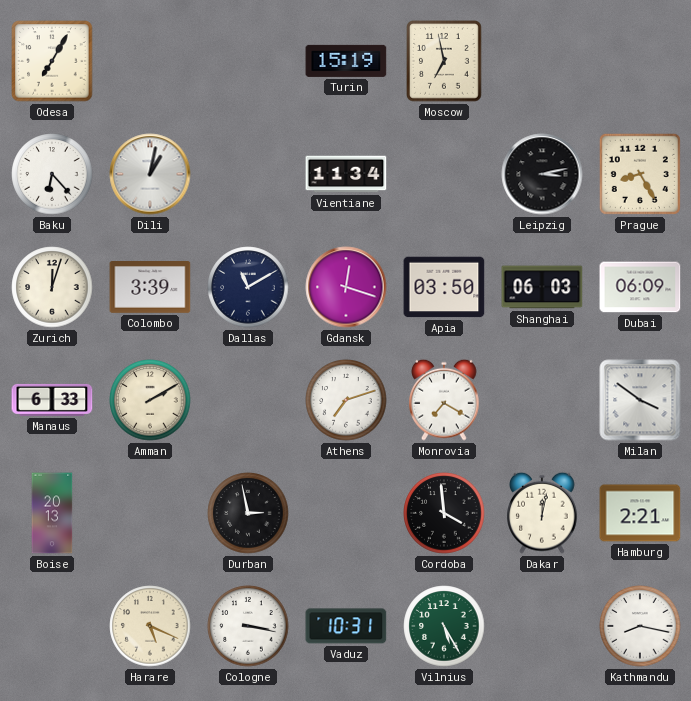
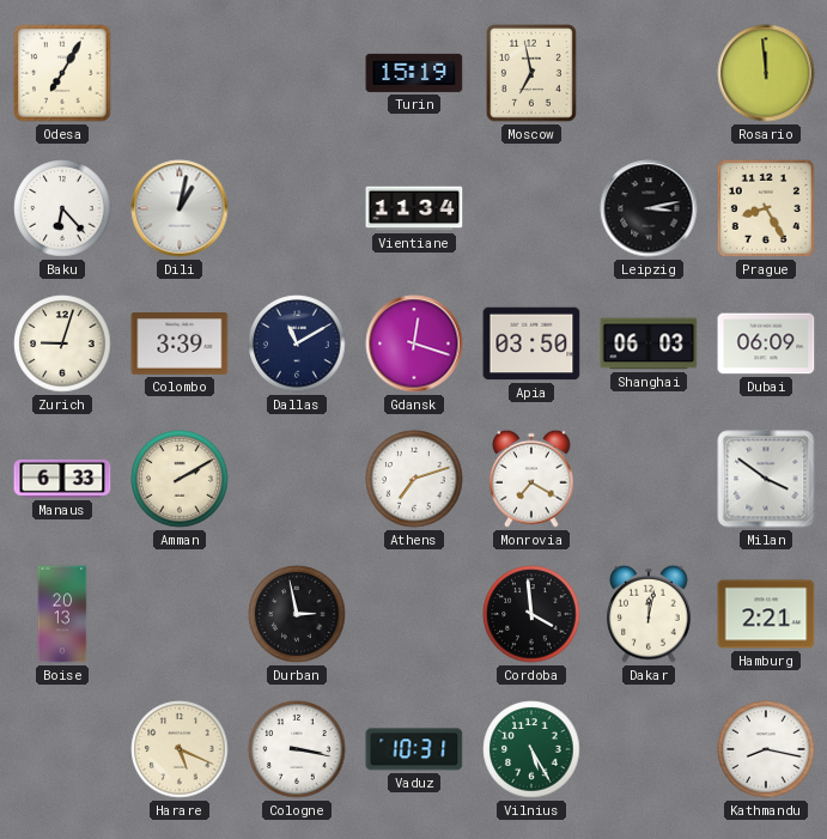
Rosario: none -> 11:59
Zurich: 12:03 -> 9:03
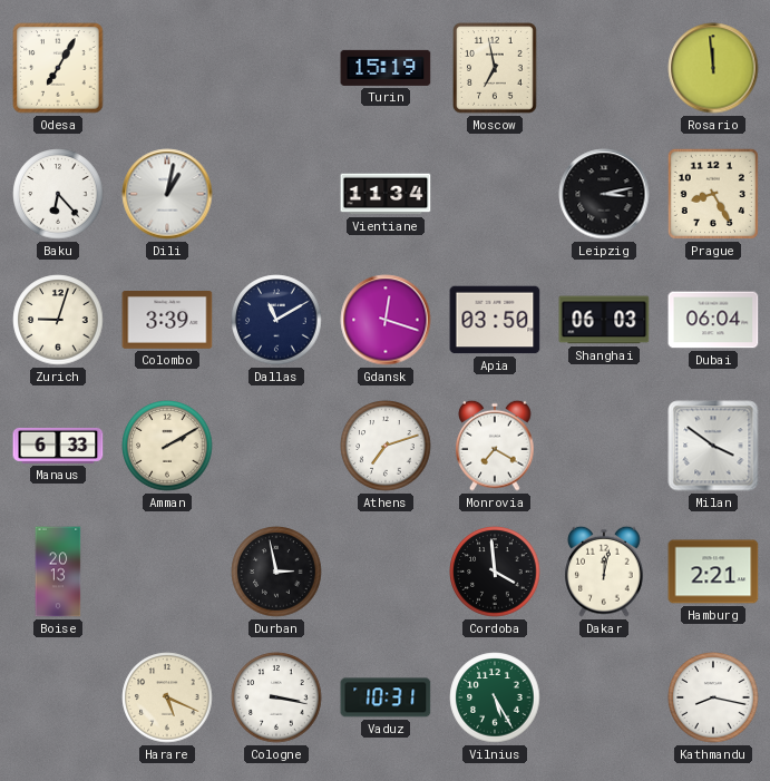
Dubai: 06:09 -> 06:04
